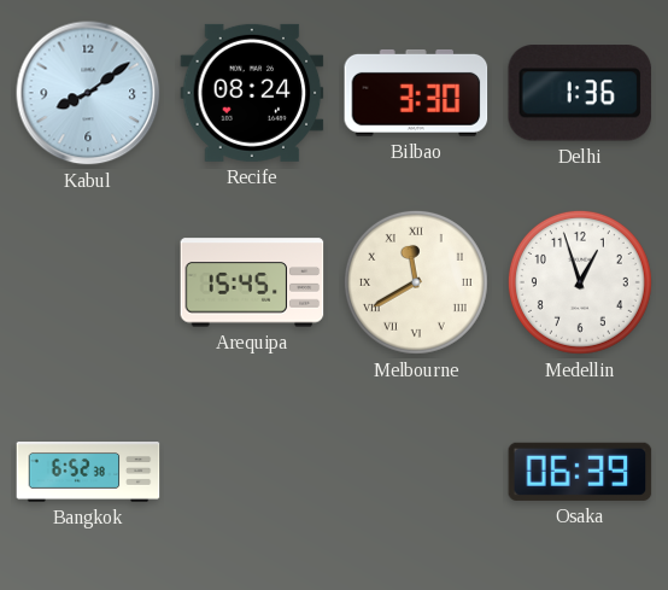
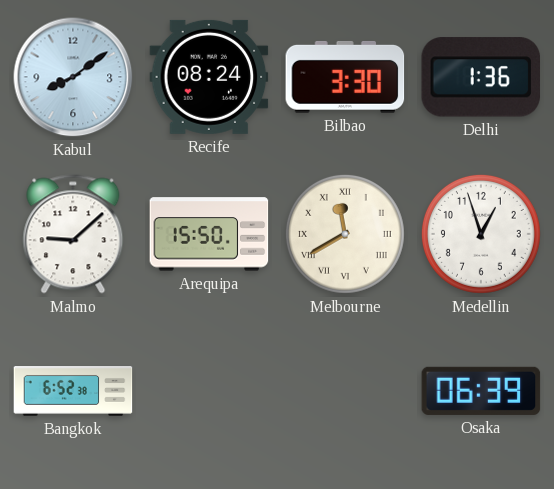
Malmo: none -> 9:08
Arequipa: 15:45 -> 15:50
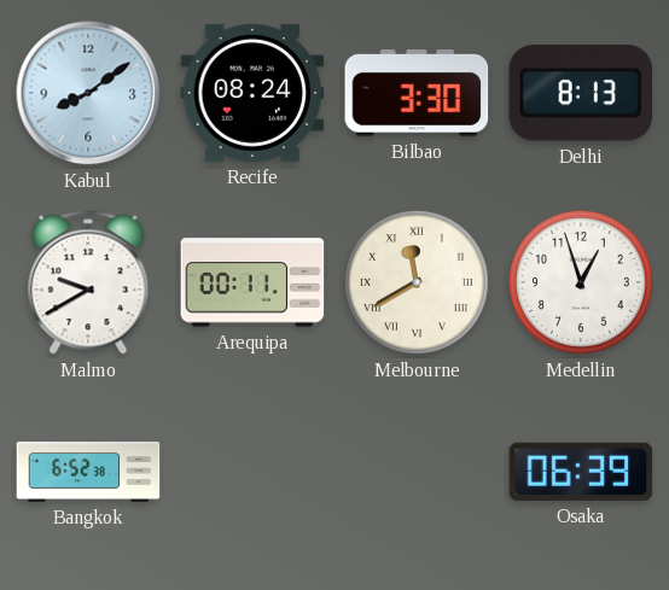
Delhi: 1:36 -> 8:13
Malmo: 9:08 -> 9:40
Arequipa: 15:50 -> 00:11
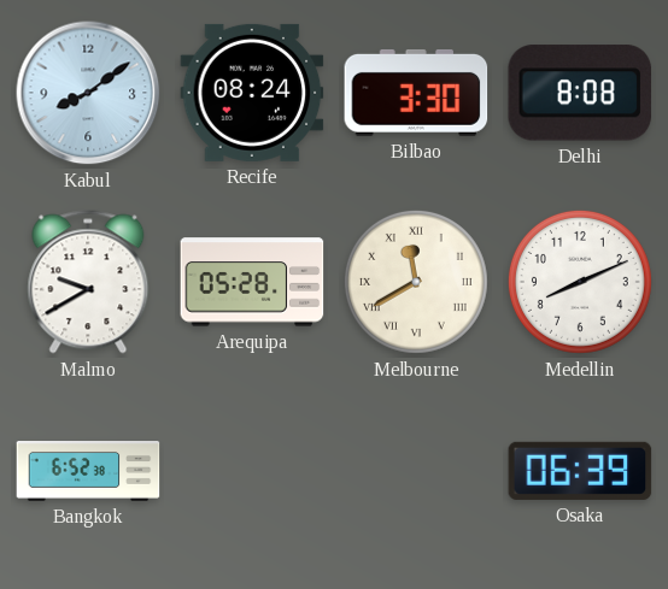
Delhi: 8:13 -> 8:08
Arequipa: 00:11 -> 05:28
Medellin: 12:57 -> 8:11
